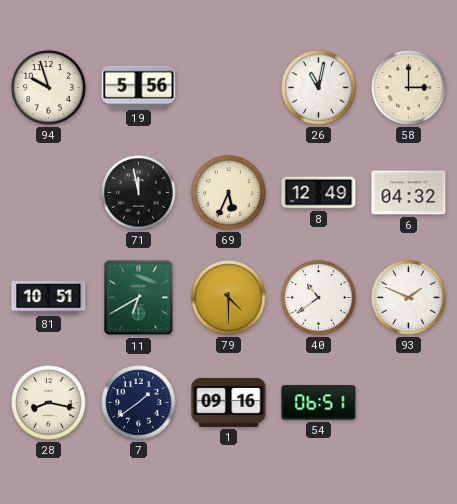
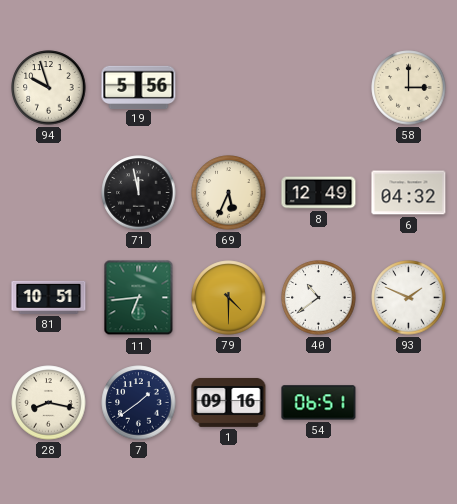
26: 11:02 -> none
11: 6:40 -> 6:44
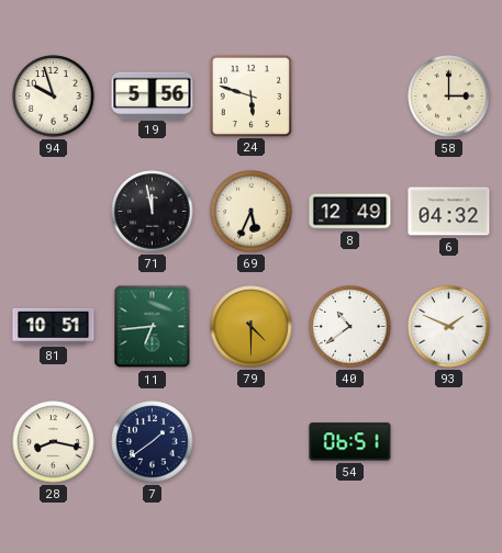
24: none -> 5:48
1: 09:16 -> none
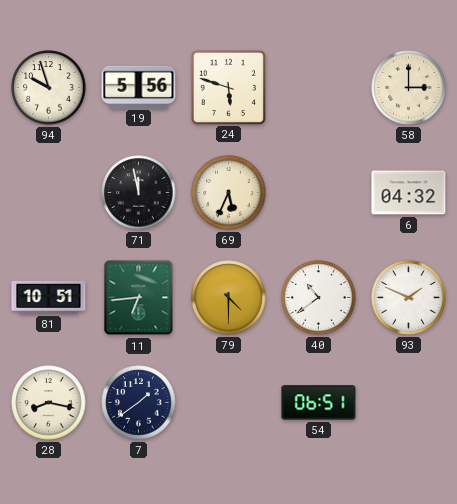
8: 12:49 -> none
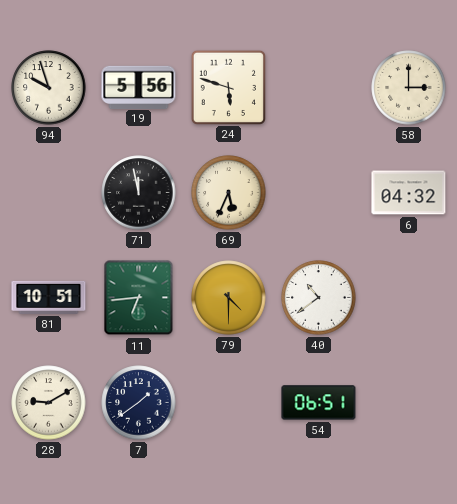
93: 1:49 -> none
28: 8:17 -> 9:10
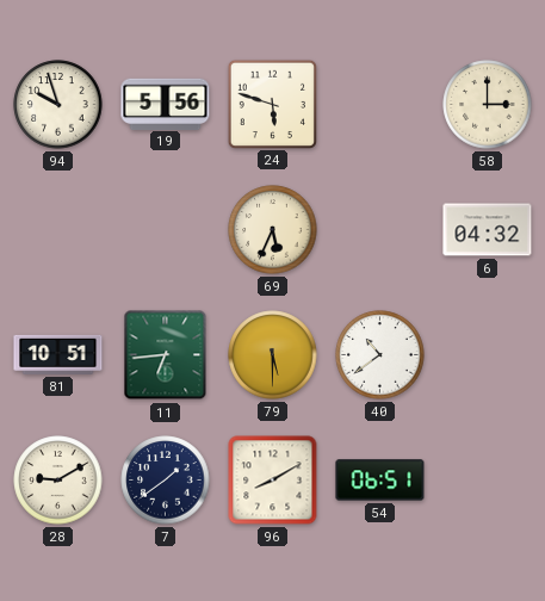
71: 11:58 -> none
79: 4:30 -> 5:30
96: none -> 8:10
